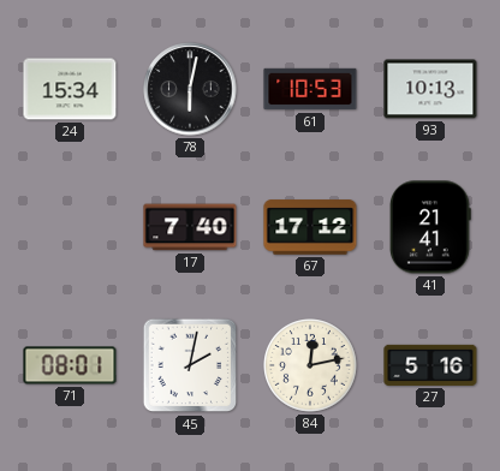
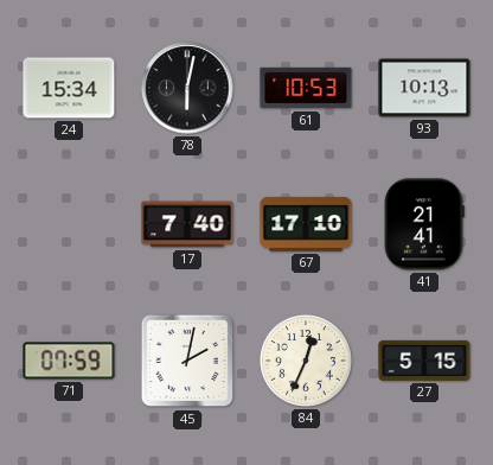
67: 17:12 -> 17:10
71: 08:01 -> 07:59
84: 12:13 -> 12:34
27: 5:16 -> 5:15
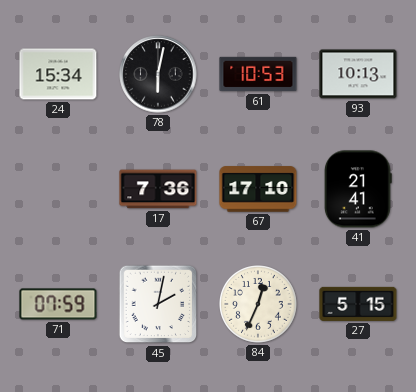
17: 7:40 -> 7:36
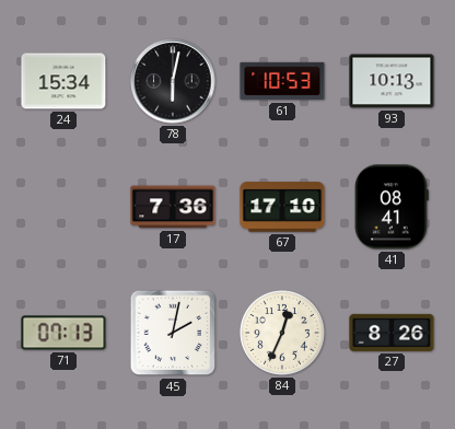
41: 21:41 -> 08:41
71: 07:59 -> 07:13
27: 5:15 -> 8:26
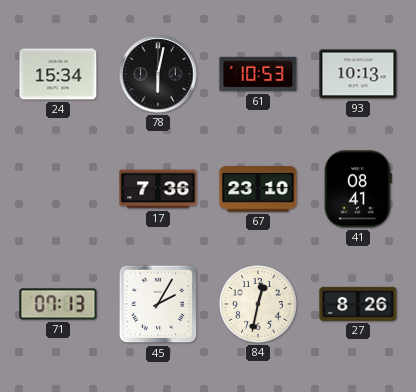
67: 17:10 -> 23:10
45: 2:02 -> 2:05
84: 12:34 -> 12:32
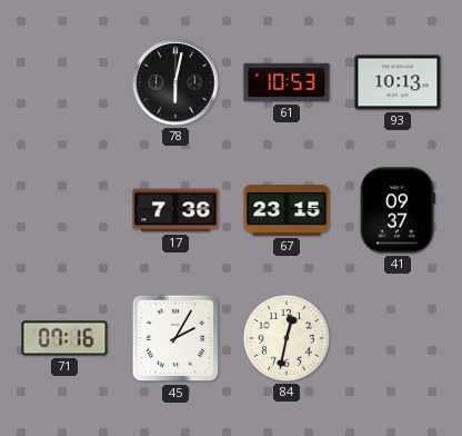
24: 15:34 -> none
67: 23:10 -> 23:15
41: 08:41 -> 09:37
71: 07:13 -> 07:16
27: 8:26 -> none
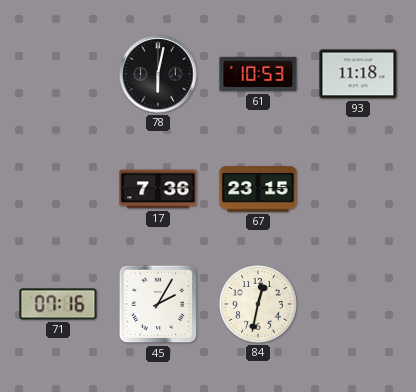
93: 10:13 -> 11:18
41: 09:37 -> none
